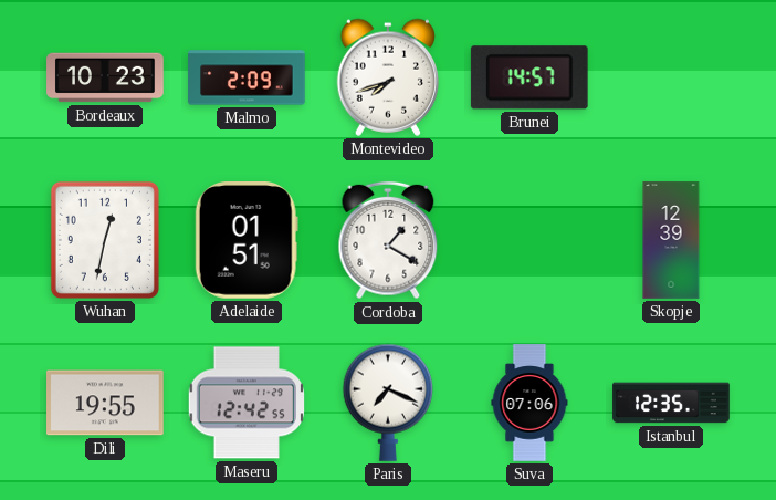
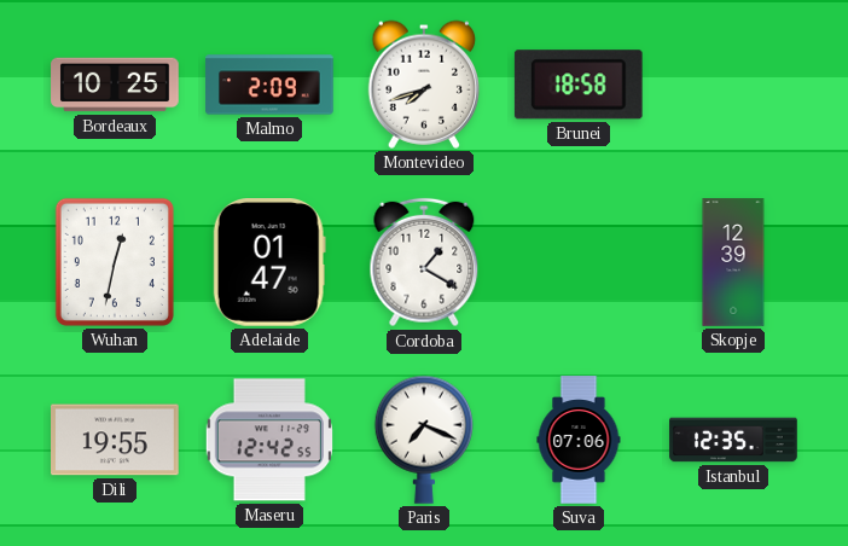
Bordeaux: 10:23 -> 10:25
Brunei: 14:57 -> 18:58
Adelaide: 01:51 -> 01:47
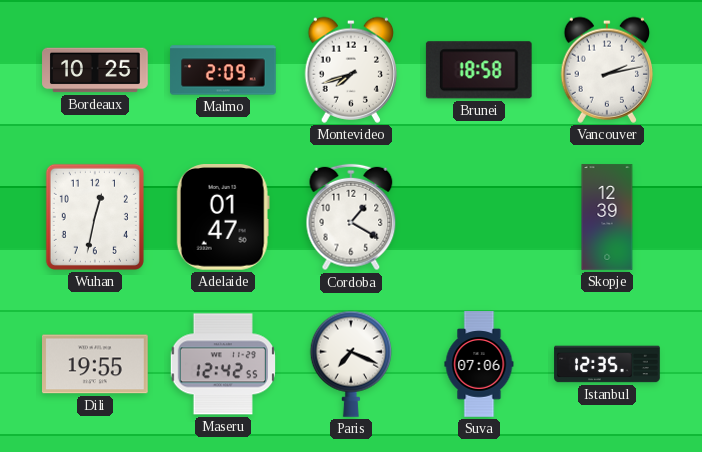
Vancouver: none -> 2:13
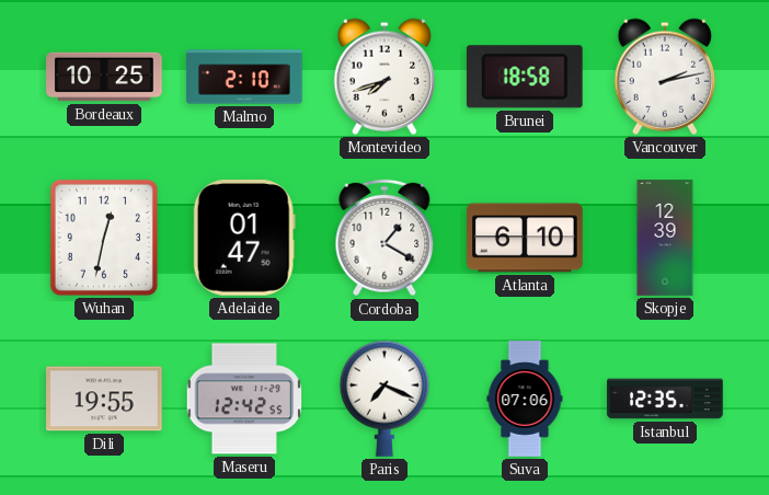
Malmo: 2:09 -> 2:10
Atlanta: none -> 6:10
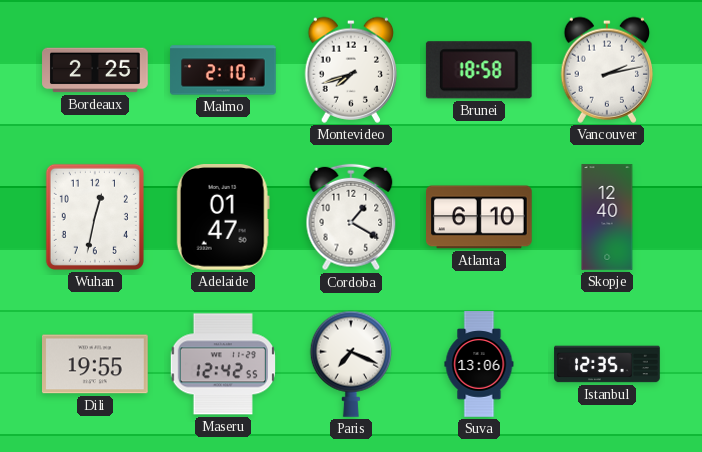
Bordeaux: 10:25 -> 2:25
Skopje: 12:39 -> 12:40
Suva: 07:06 -> 13:06
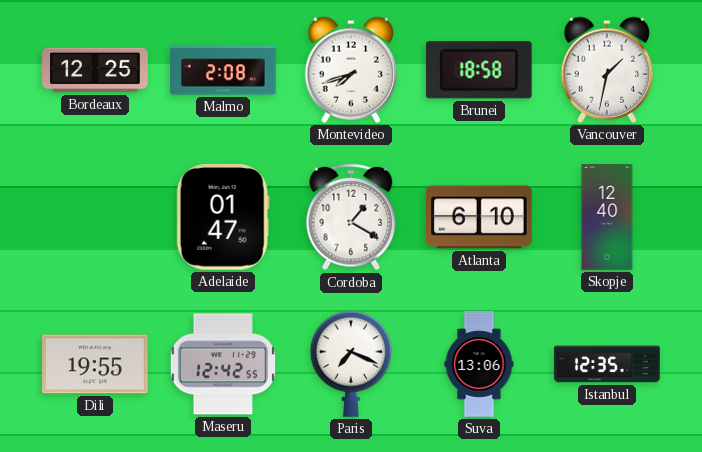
Bordeaux: 2:25 -> 12:25
Malmo: 2:10 -> 2:08
Vancouver: 2:13 -> 1:32
Wuhan: 12:32 -> none
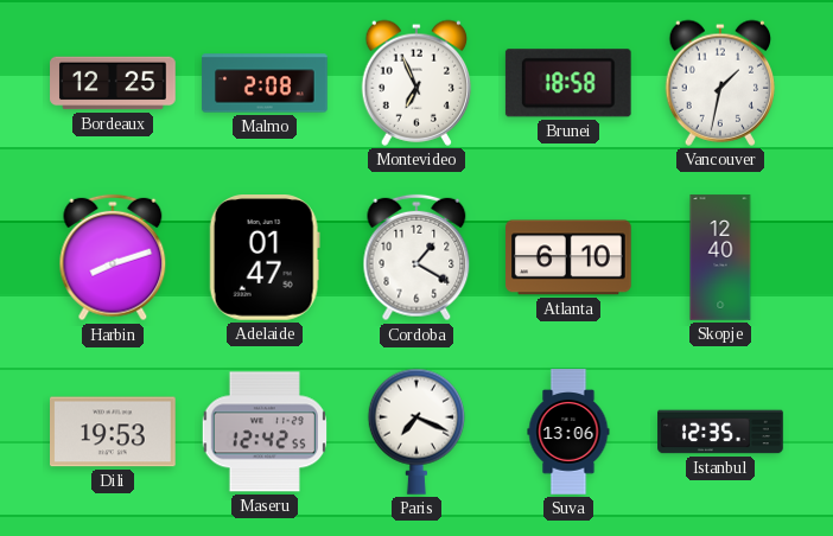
Montevideo: 7:42 -> 6:56
Harbin: none -> 8:12
Dili: 19:55 -> 19:53
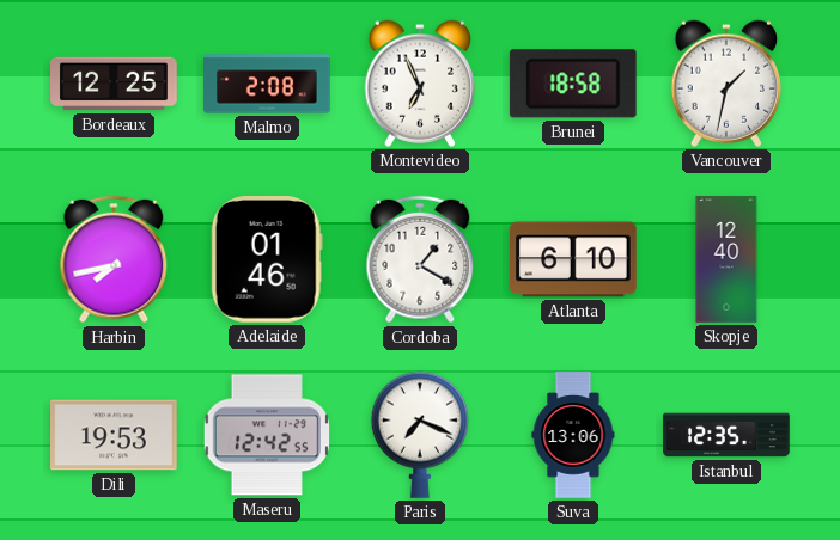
Harbin: 8:12 -> 7:43
Adelaide: 01:47 -> 01:46
